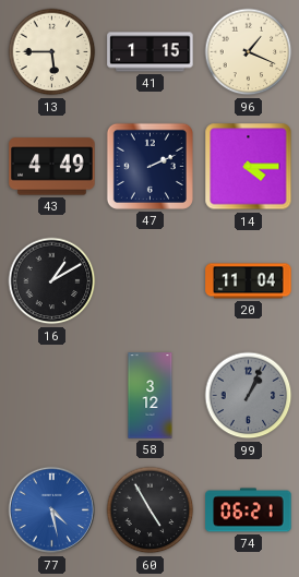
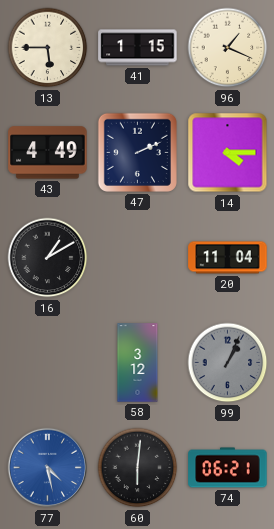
60: 4:55 -> 6:01
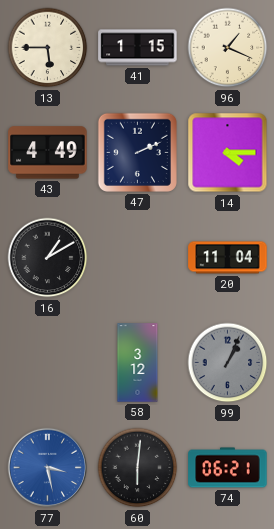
77: 4:28 -> 3:28
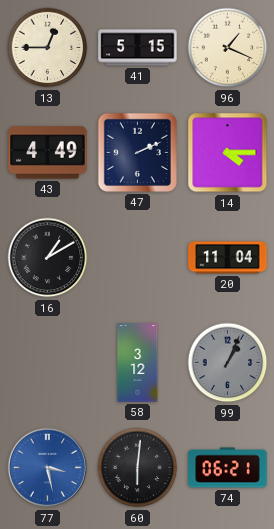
13: 5:45 -> 12:45
41: 1:15 -> 5:15
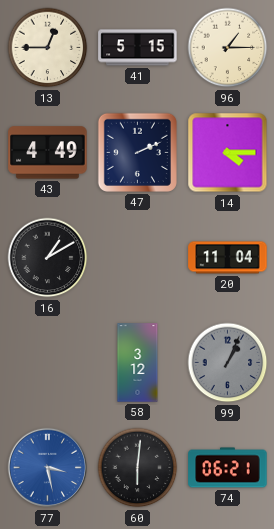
96: 1:19 -> 1:15
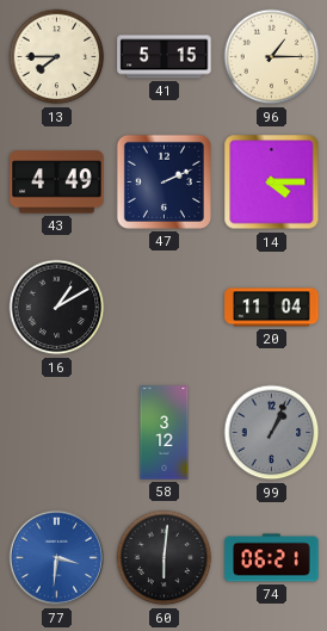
13: 12:45 -> 7:45
77: 3:28 -> 3:31
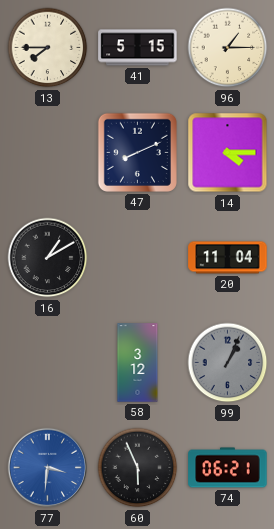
43: 4:49 -> none
47: 2:11 -> 8:11
60: 6:01 -> 5:56
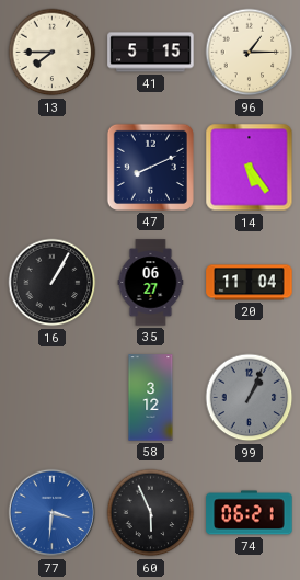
14: 4:15 -> 5:24
16: 1:10 -> 1:05
35: none -> 06:27
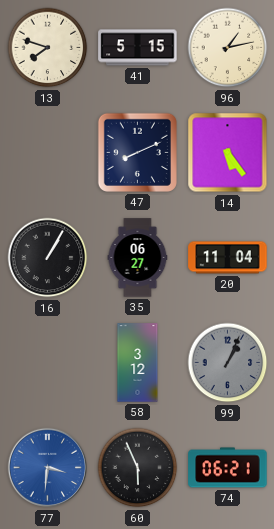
13: 7:45 -> 7:48
96: 1:15 -> 1:13
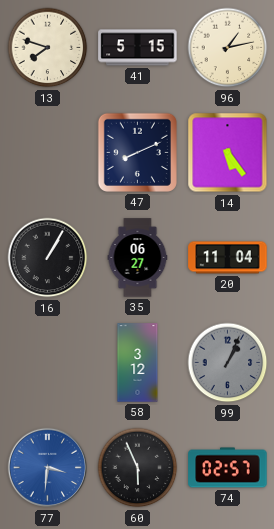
74: 06:21 -> 02:57
